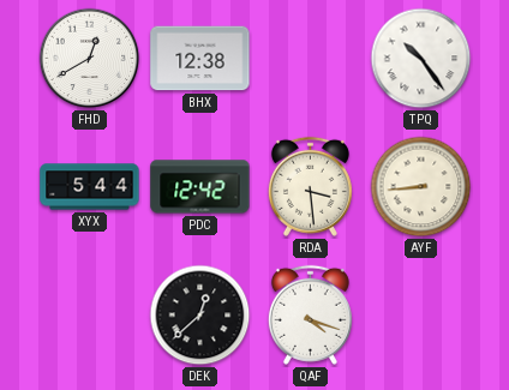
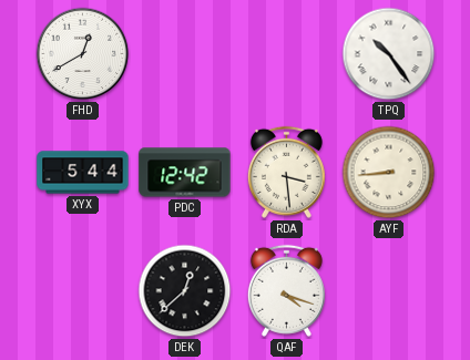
BHX: 12:38 -> none
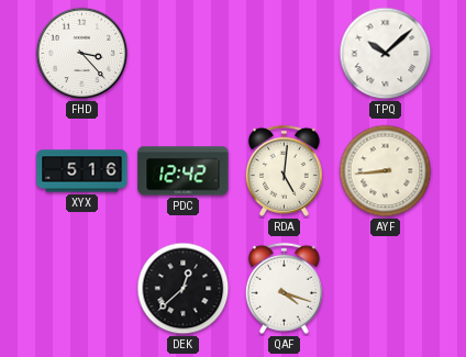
FHD: 12:40 -> 3:23
TPQ: 10:24 -> 10:08
XYX: 5:44 -> 5:16
RDA: 3:29 -> 5:01
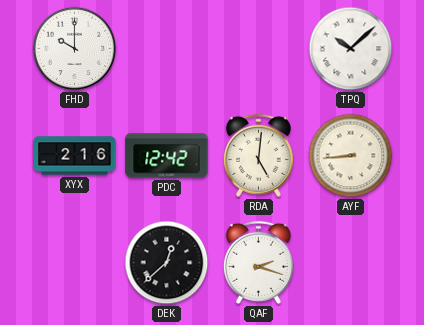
FHD: 3:23 -> 10:00
XYX: 5:16 -> 2:16
QAF: 4:18 -> 2:18
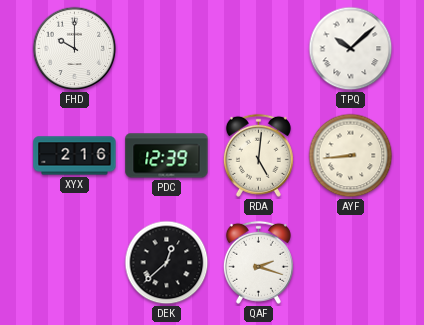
PDC: 12:42 -> 12:39
